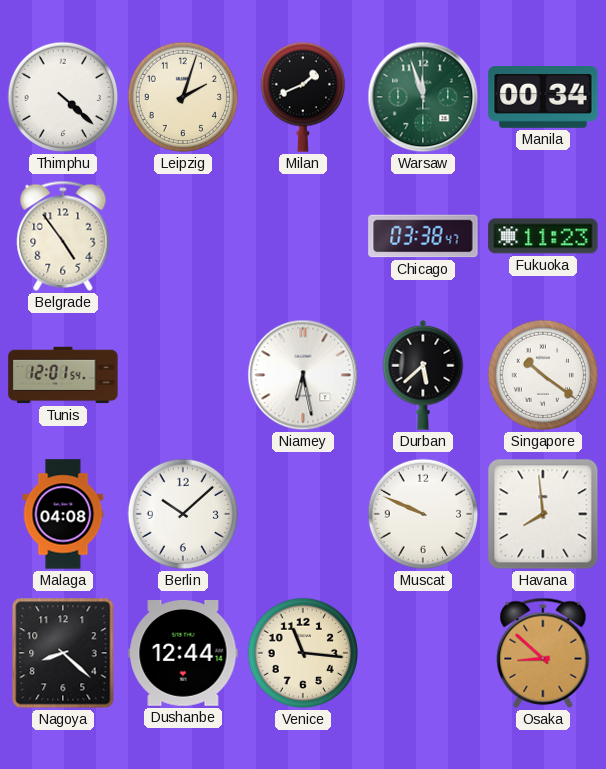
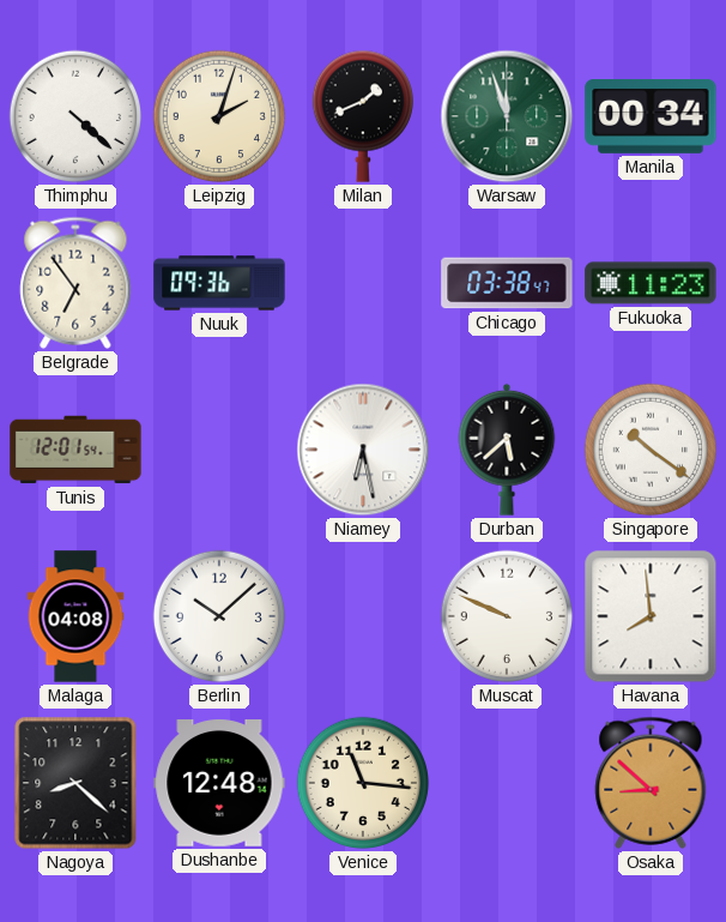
Belgrade: 4:54 -> 6:54
Nuuk: none -> 09:36
Dushanbe: 12:44 -> 12:48
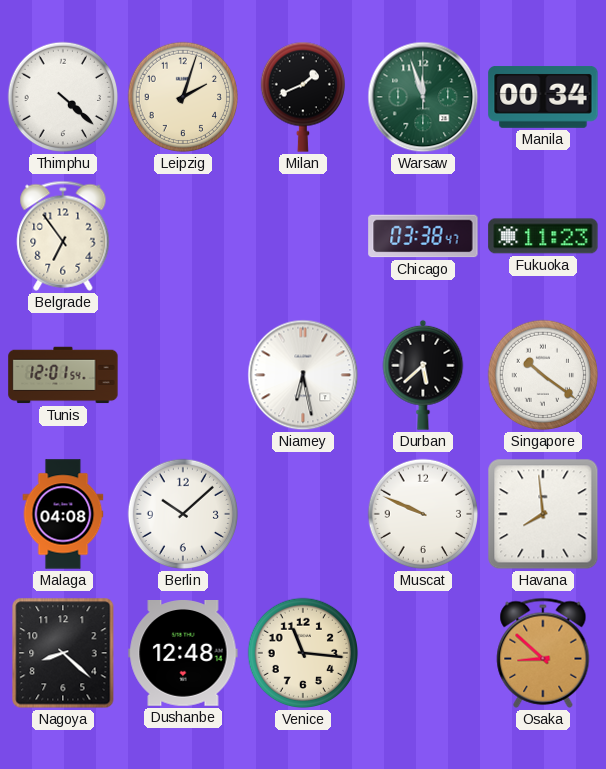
Nuuk: 09:36 -> none
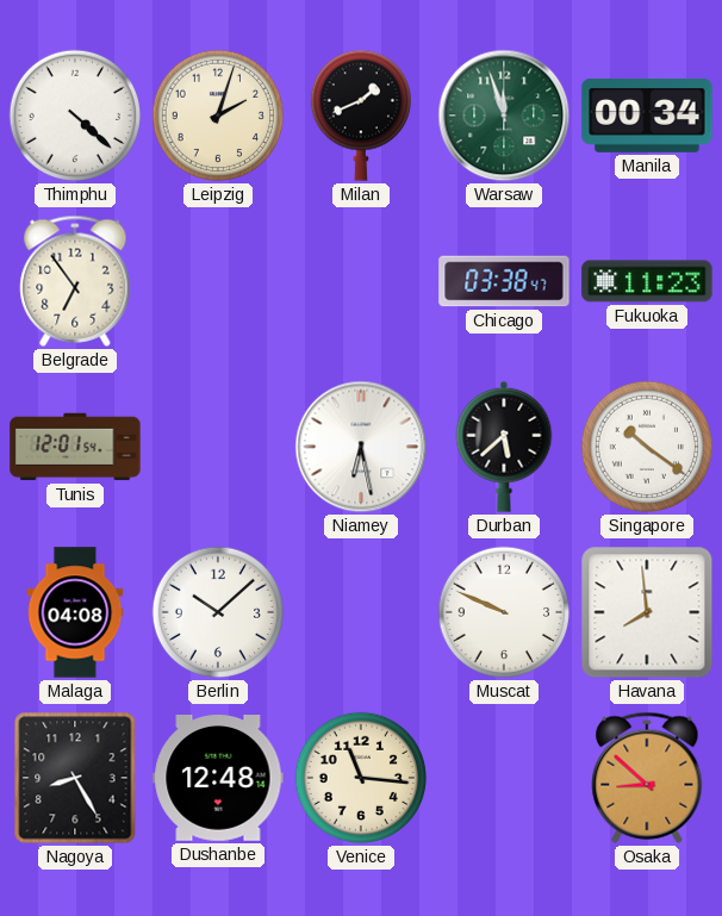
Nagoya: 8:22 -> 8:25
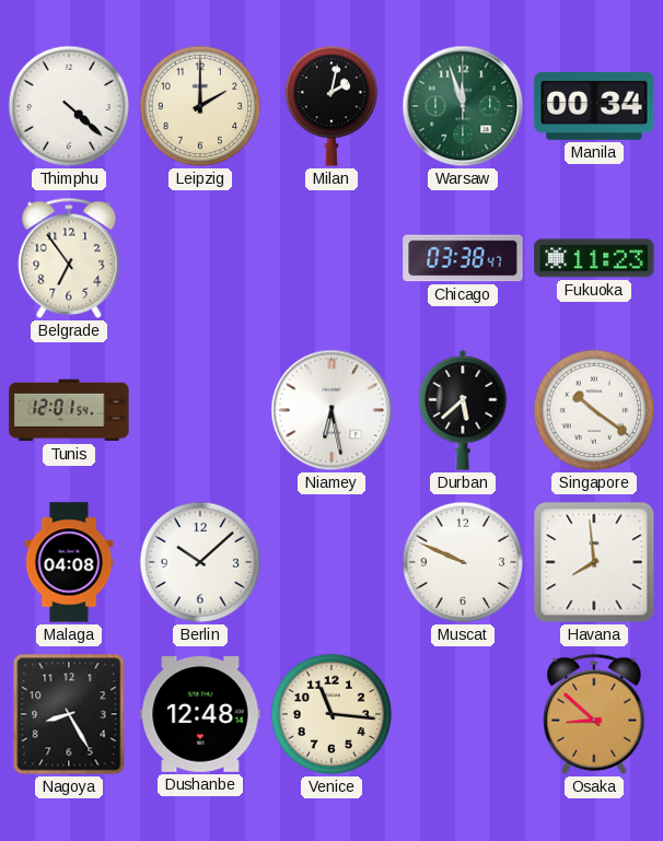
Leipzig: 2:03 -> 2:00
Milan: 1:41 -> 2:02
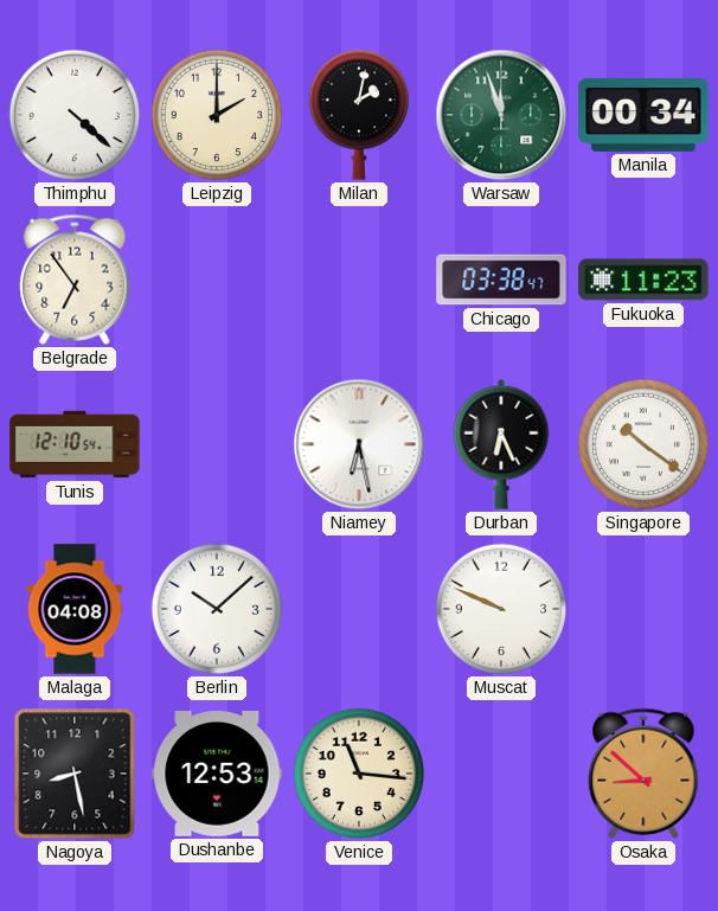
Tunis: 12:01 -> 12:10
Durban: 5:38 -> 6:26
Havana: 7:59 -> none
Nagoya: 8:25 -> 8:28
Dushanbe: 12:48 -> 12:53
